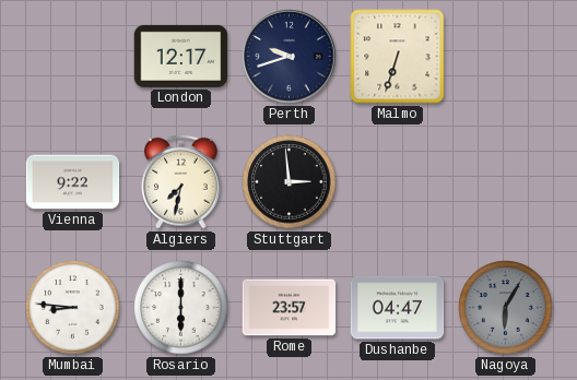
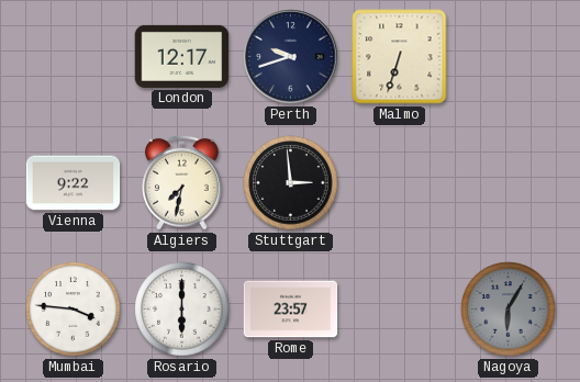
Mumbai: 8:46 -> 3:46
Dushanbe: 04:47 -> none
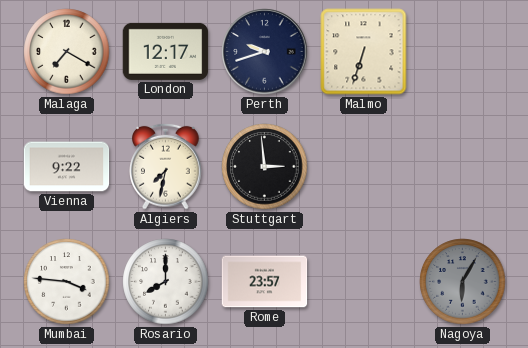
Malaga: none -> 7:20
Rosario: 6:00 -> 8:00
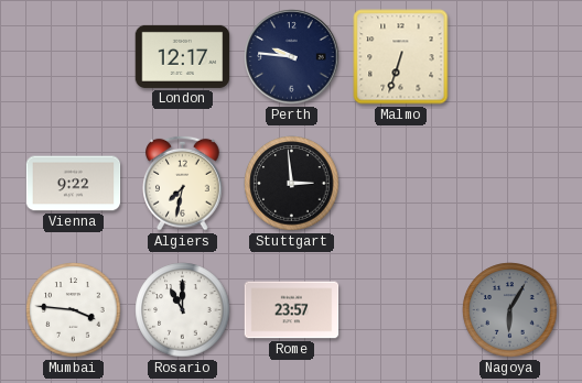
Malaga: 7:20 -> none
Perth: 9:42 -> 9:46
Rosario: 8:00 -> 11:00
